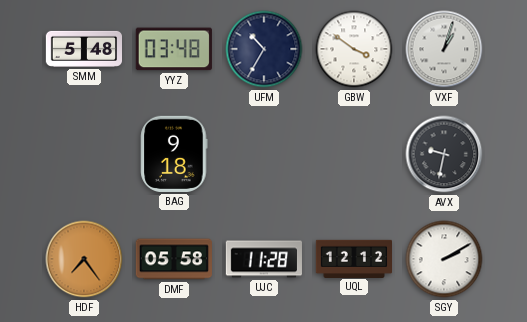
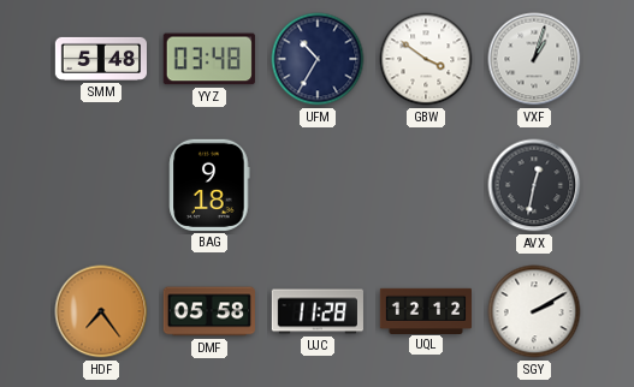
AVX: 9:32 -> 12:32
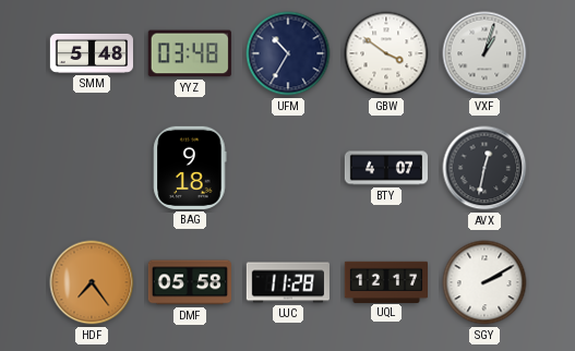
BTY: none -> 4:07
UQL: 12:12 -> 12:17
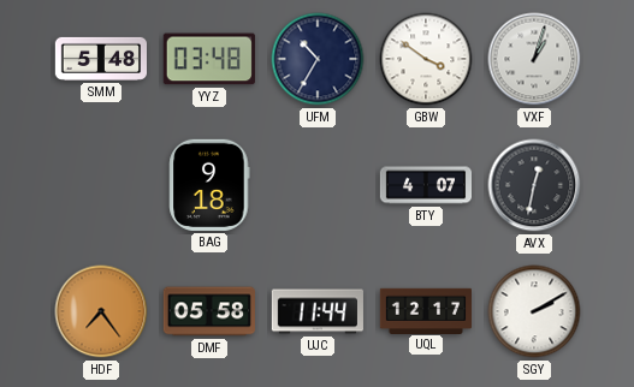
UJC: 11:28 -> 11:44
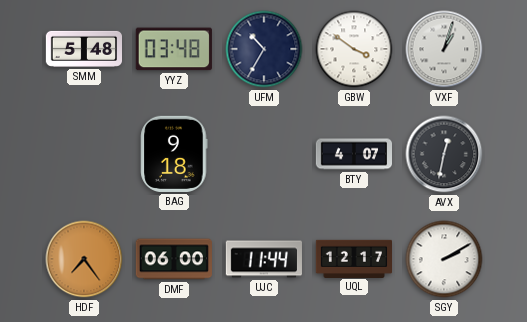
DMF: 05:58 -> 06:00
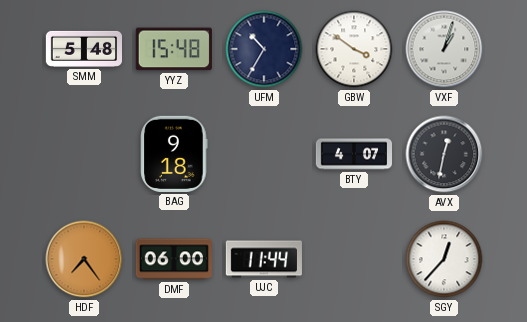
YYZ: 03:48 -> 15:48
UQL: 12:17 -> none
SGY: 2:10 -> 12:37
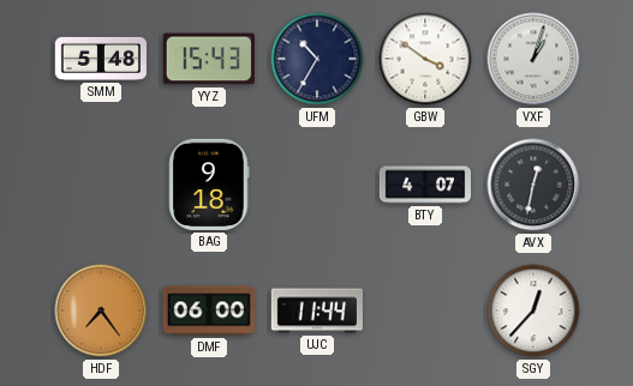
YYZ: 15:48 -> 15:43
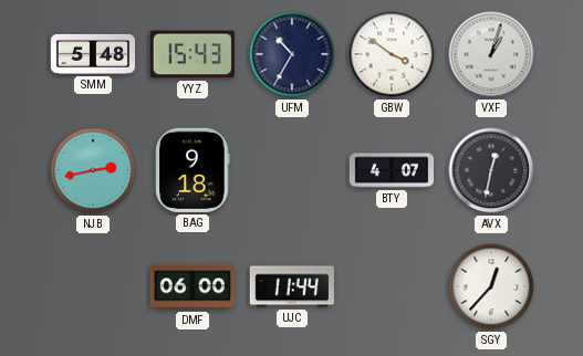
NJB: none -> 2:43
HDF: 7:24 -> none
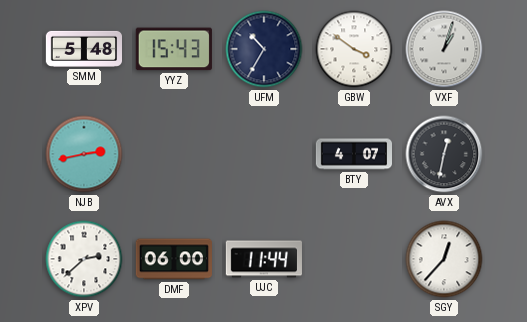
BAG: 9:18 -> none
XPV: none -> 2:38
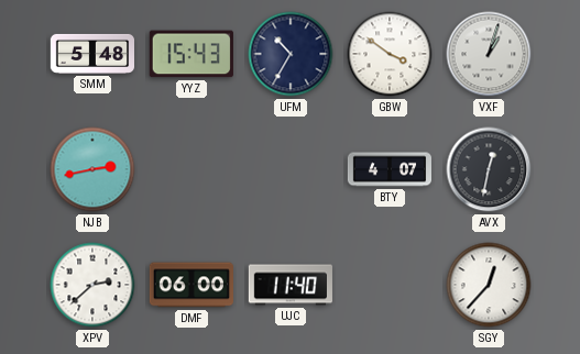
UJC: 11:44 -> 11:40
